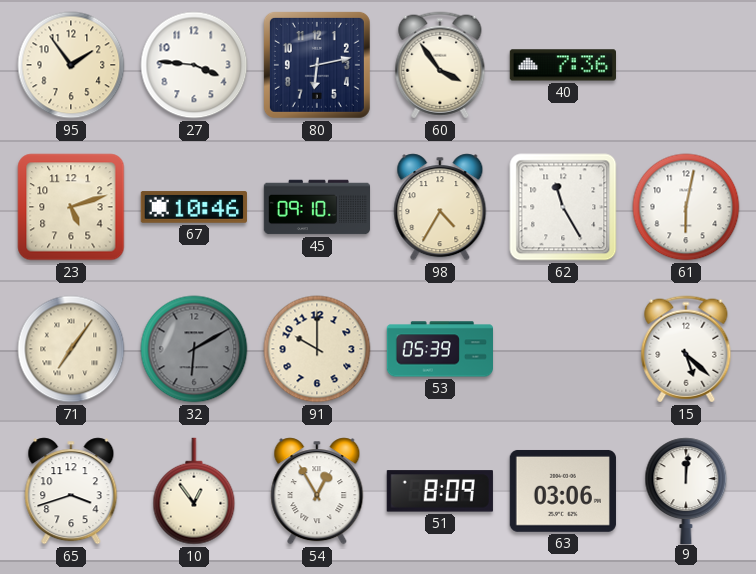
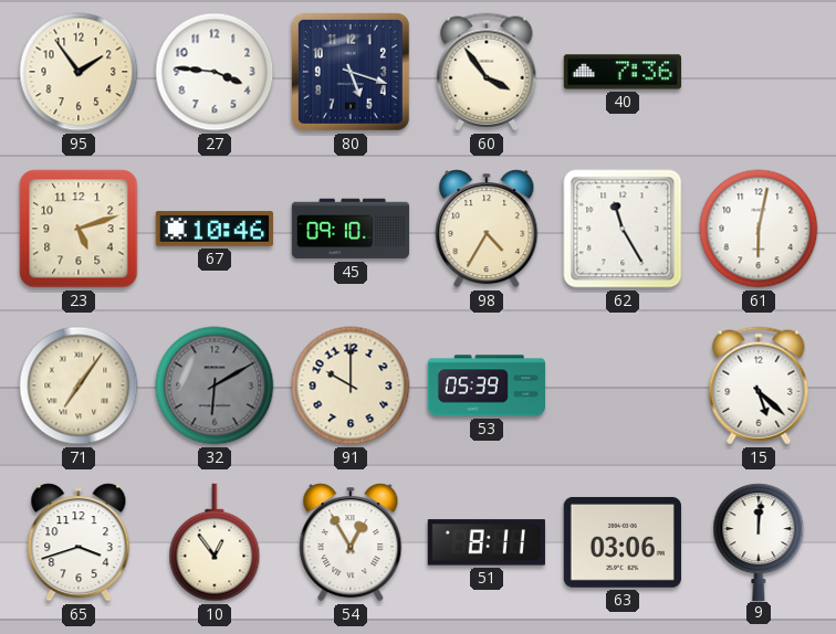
80: 6:13 -> 5:18
51: 8:09 -> 8:11
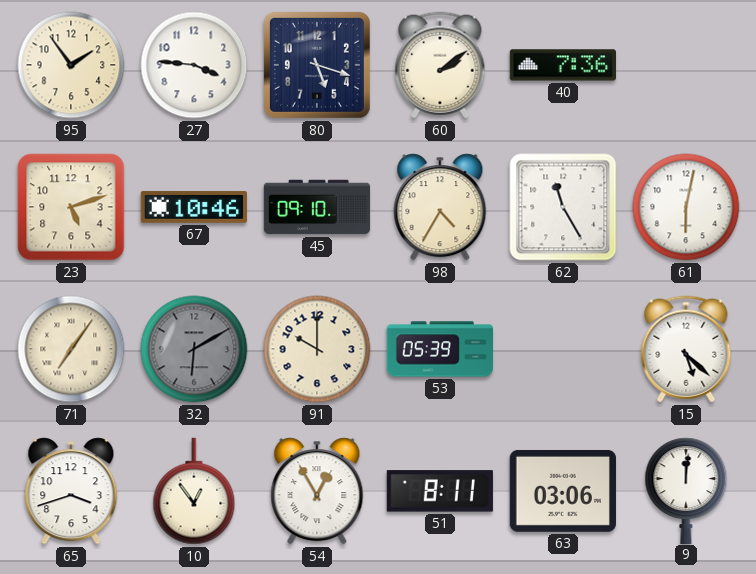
60: 3:54 -> 2:09
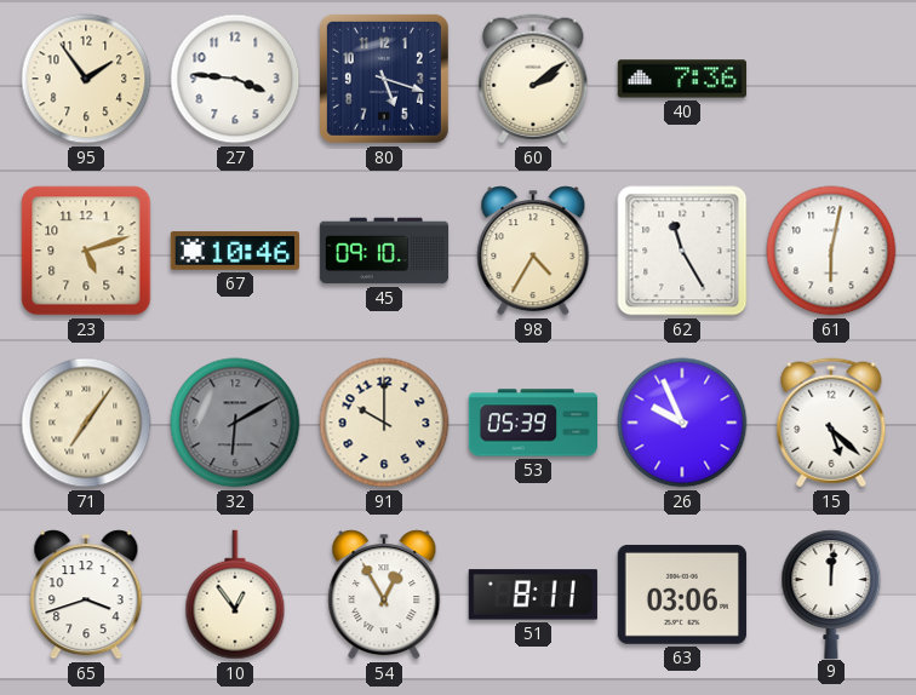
26: none -> 9:56
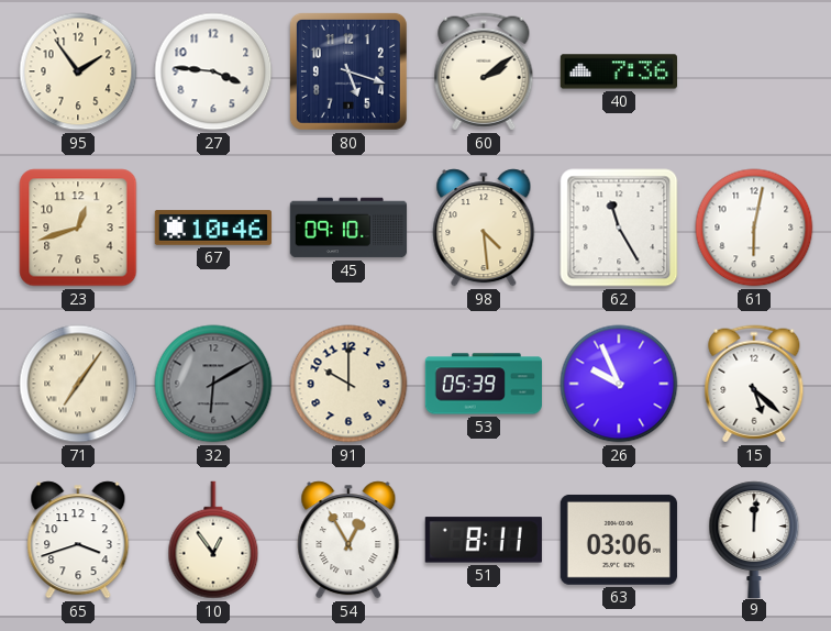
23: 5:12 -> 12:42
98: 4:35 -> 4:29
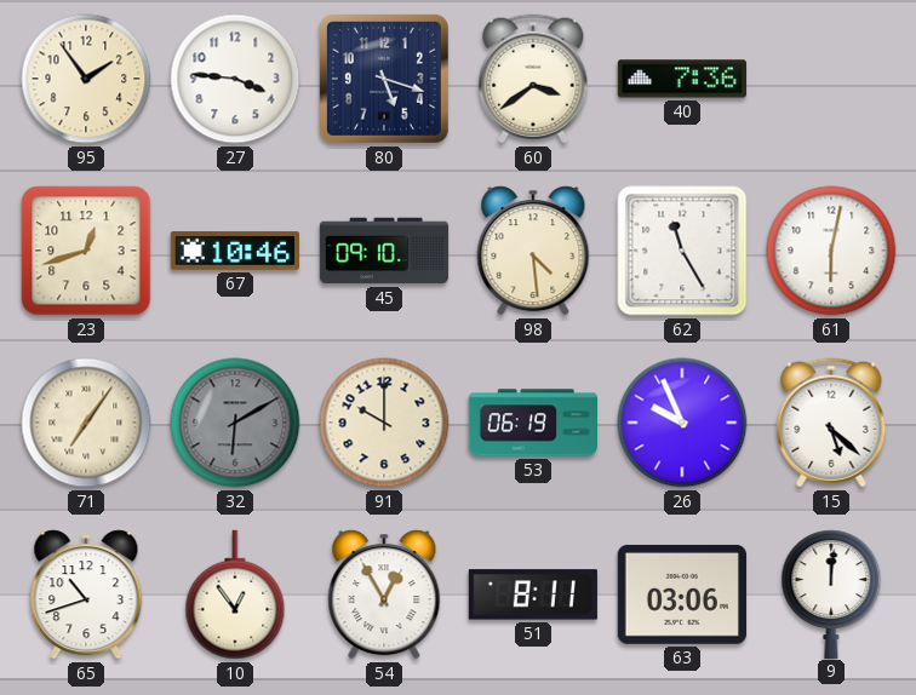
60: 2:09 -> 3:39
53: 05:39 -> 06:19
65: 3:42 -> 10:42
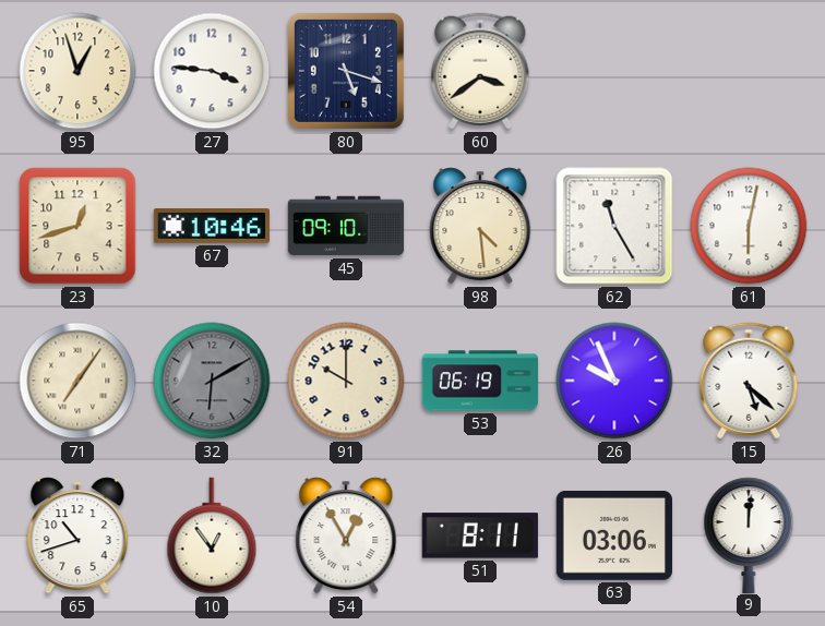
95: 1:54 -> 12:57
40: 7:36 -> none
